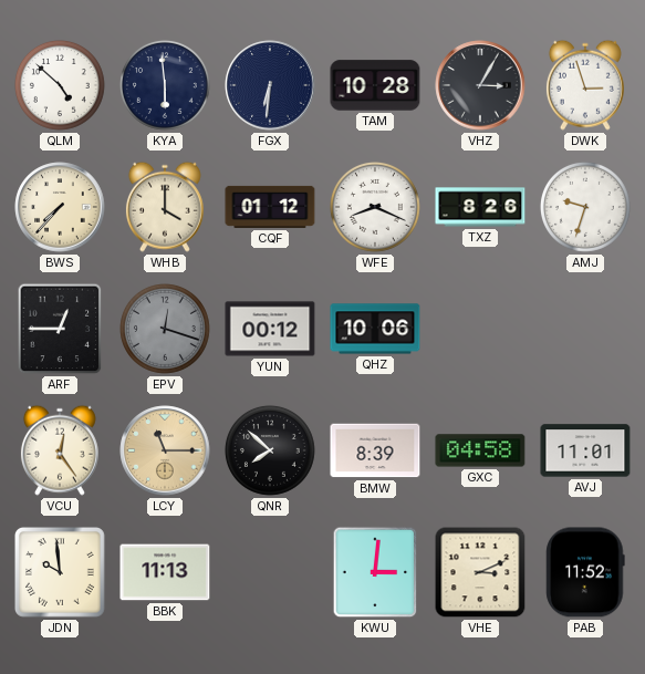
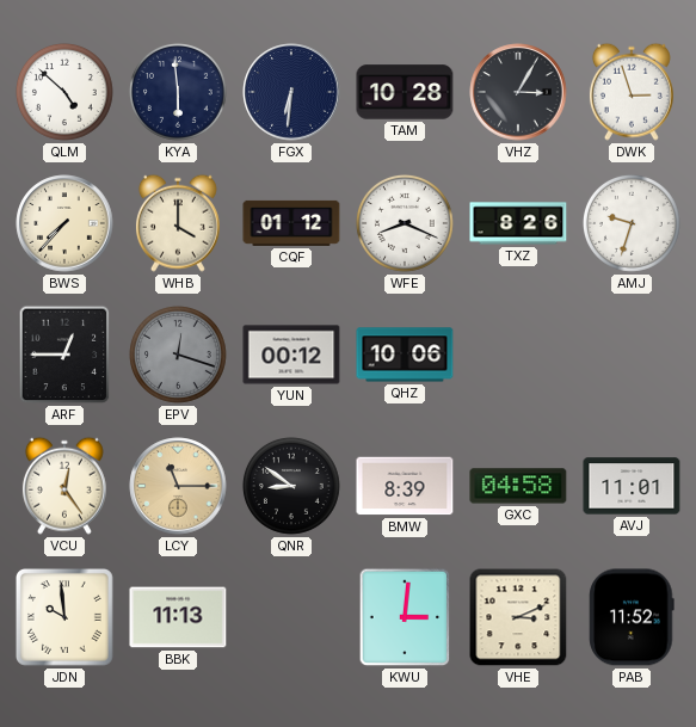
QNR: 7:52 -> 8:51
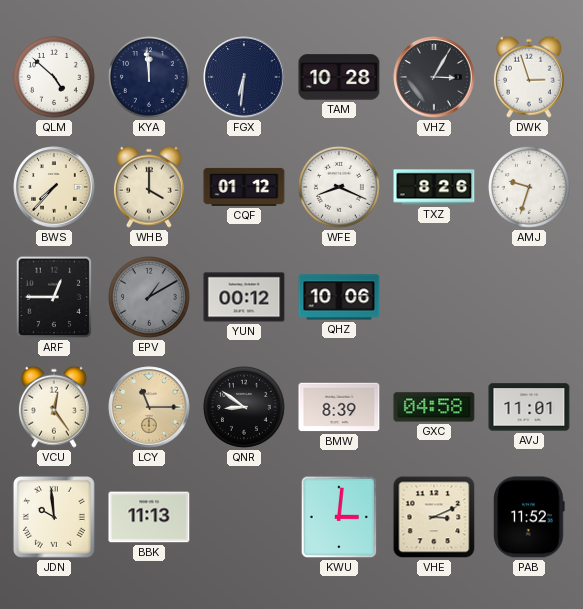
KYA: 5:59 -> 11:59
EPV: 12:18 -> 1:10
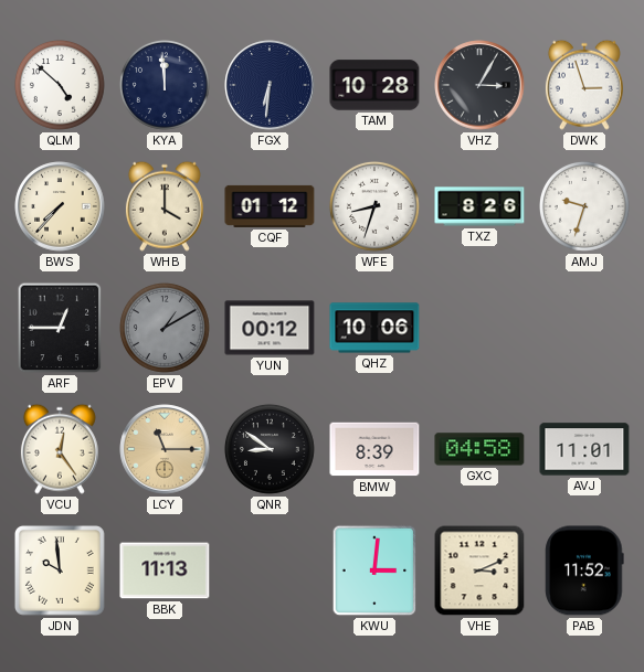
WFE: 8:19 -> 8:33
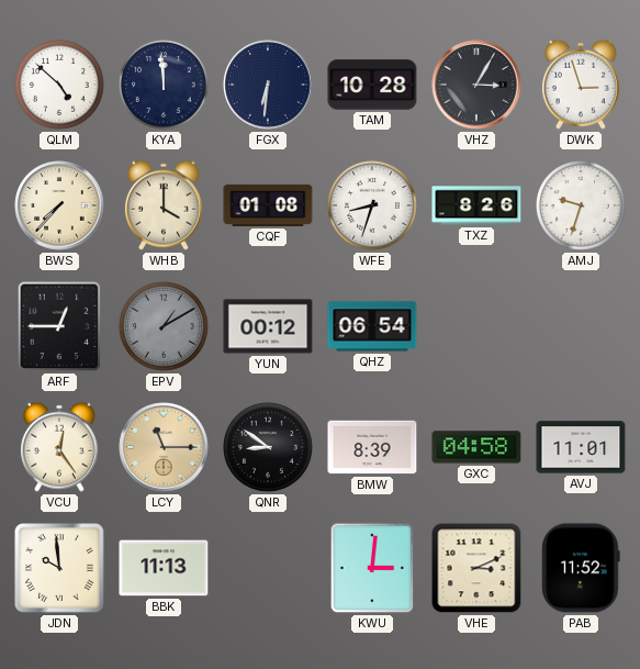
CQF: 01:12 -> 01:08
QHZ: 10:06 -> 06:54
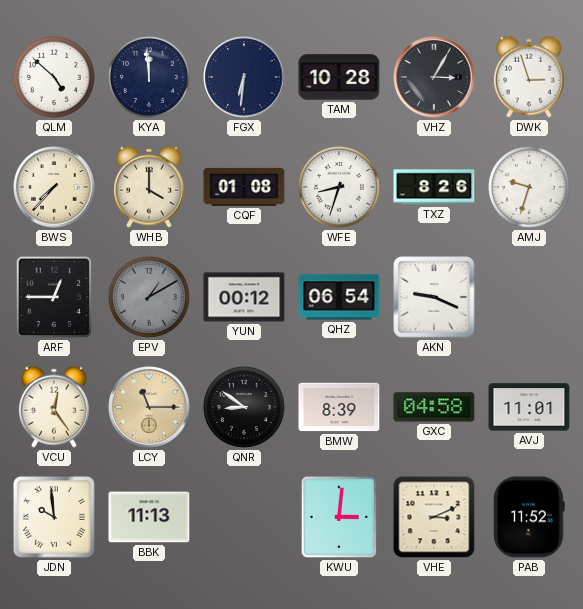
AKN: none -> 9:19
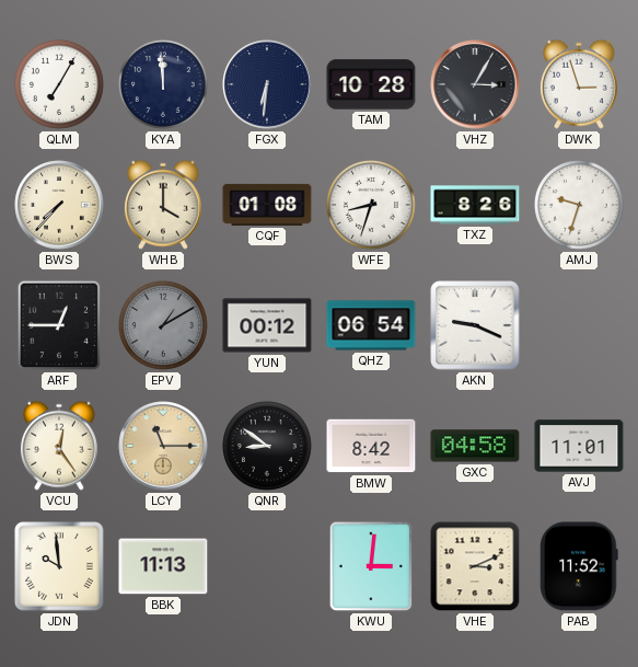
QLM: 4:52 -> 7:05
BMW: 8:39 -> 8:42
